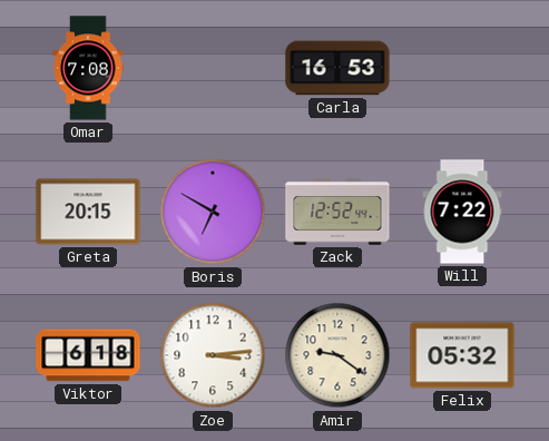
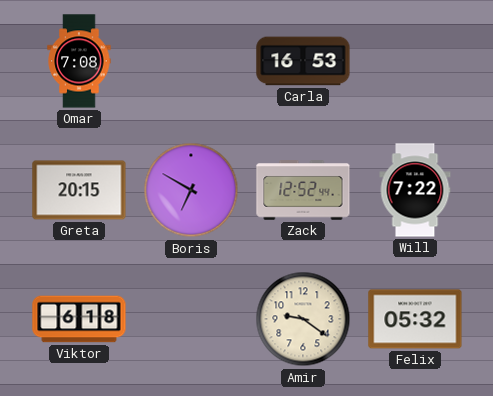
Zoe: 3:14 -> none
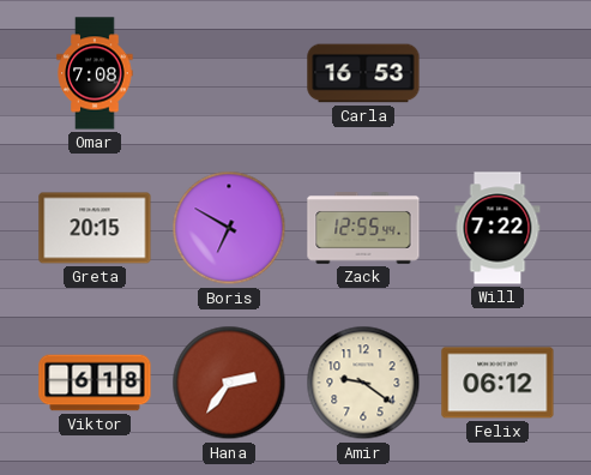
Zack: 12:52 -> 12:55
Hana: none -> 2:36
Felix: 05:32 -> 06:12
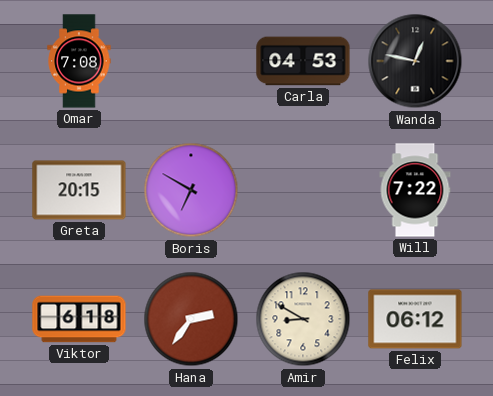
Carla: 16:53 -> 04:53
Wanda: none -> 12:47
Zack: 12:55 -> none
Amir: 9:21 -> 8:50
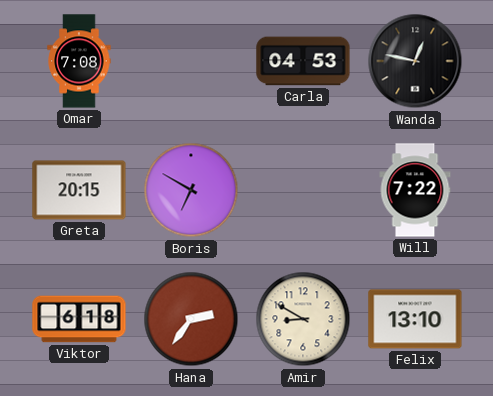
Felix: 06:12 -> 13:10
